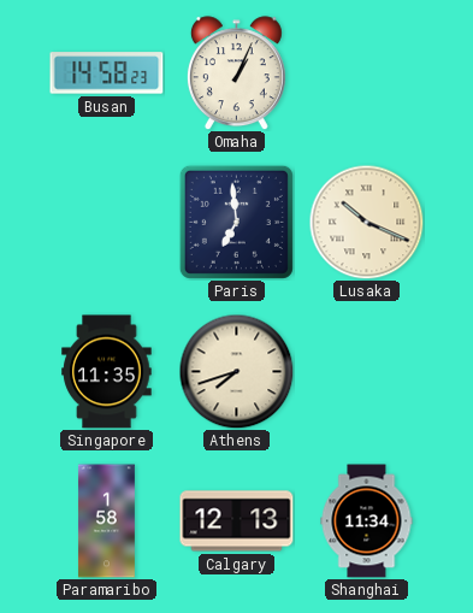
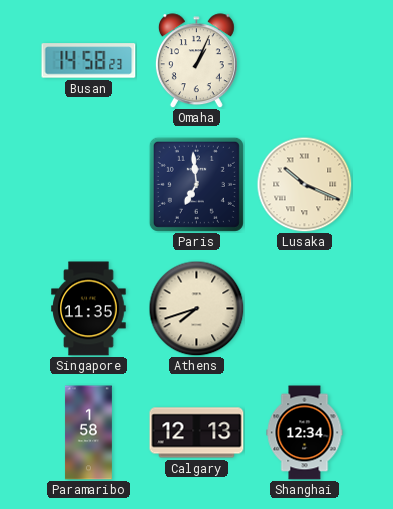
Shanghai: 11:34 -> 12:34
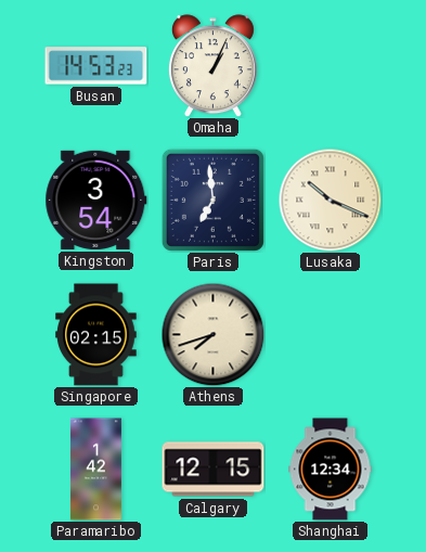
Busan: 14:58 -> 14:53
Kingston: none -> 3:54
Singapore: 11:35 -> 02:15
Paramaribo: 1:58 -> 1:42
Calgary: 12:13 -> 12:15
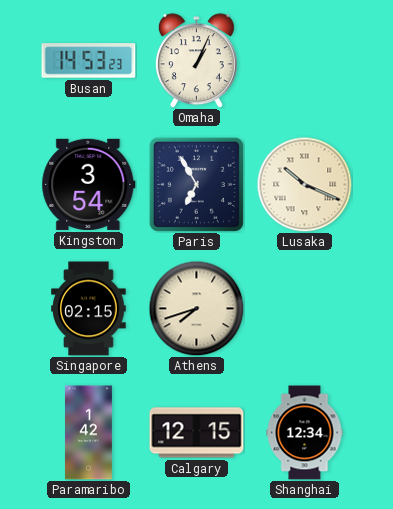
Paris: 6:59 -> 6:55
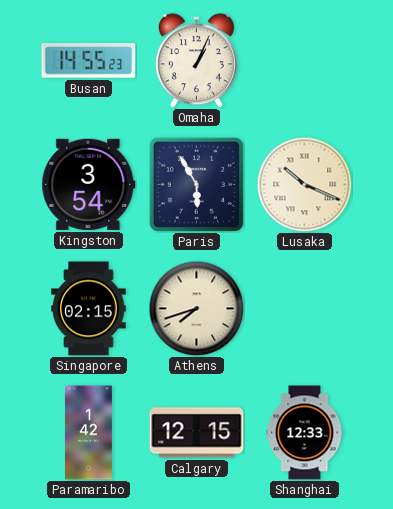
Busan: 14:53 -> 14:55
Paris: 6:55 -> 5:55
Shanghai: 12:34 -> 12:33
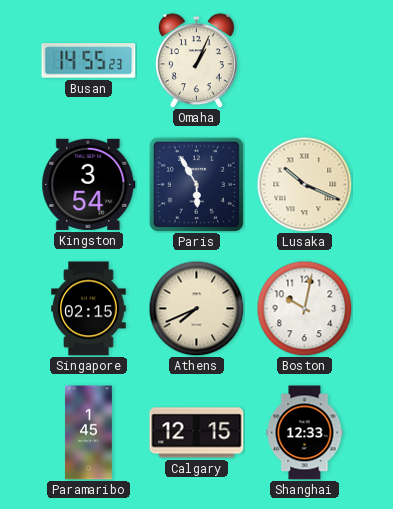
Athens: 7:42 -> 7:41
Boston: none -> 10:02
Paramaribo: 1:42 -> 1:45
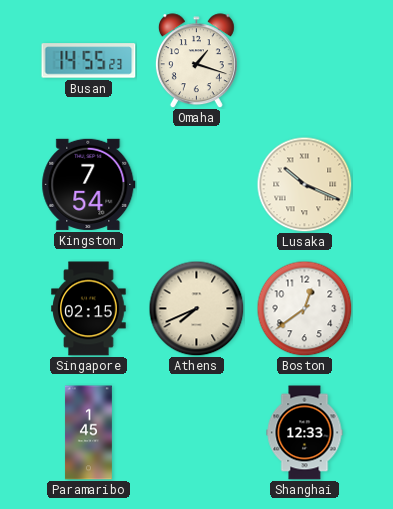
Omaha: 1:04 -> 1:18
Kingston: 3:54 -> 7:54
Paris: 5:55 -> none
Boston: 10:02 -> 12:39
Calgary: 12:15 -> none
